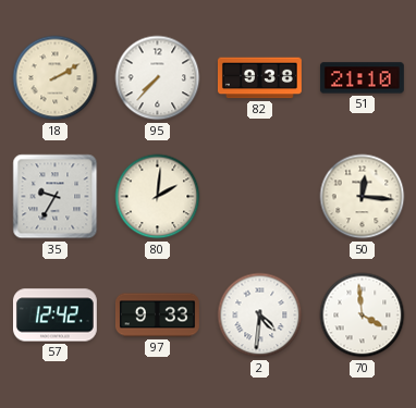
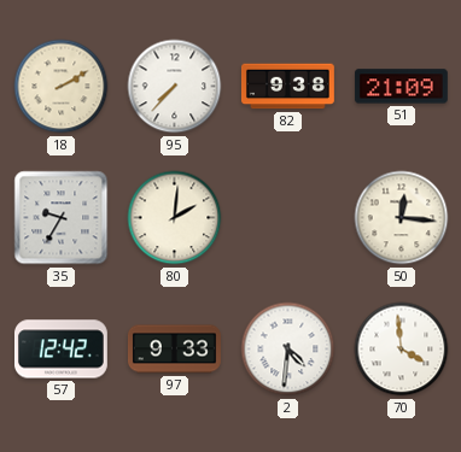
51: 21:10 -> 21:09
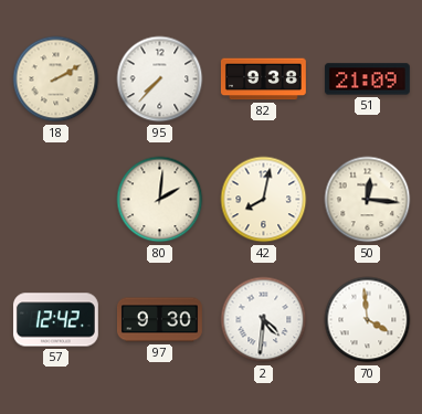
35: 9:35 -> none
42: none -> 8:02
97: 9:33 -> 9:30
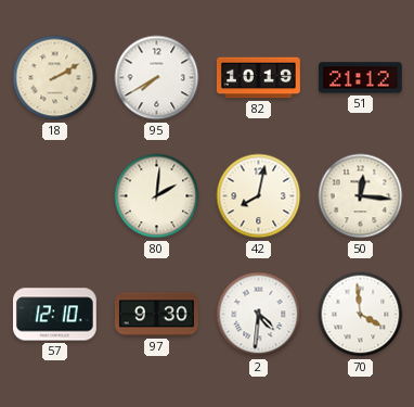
95: 7:37 -> 7:40
82: 9:38 -> 10:19
51: 21:09 -> 21:12
57: 12:42 -> 12:10
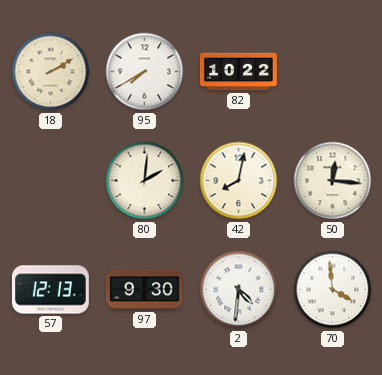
82: 10:19 -> 10:22
51: 21:12 -> none
57: 12:10 -> 12:13
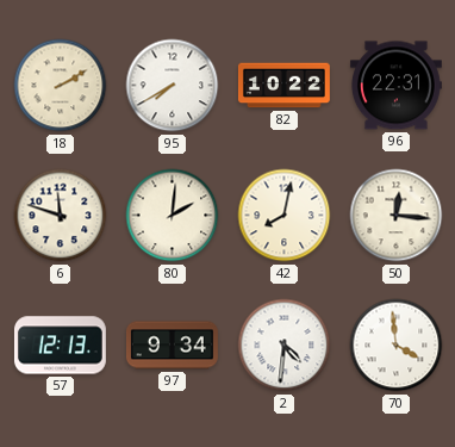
96: none -> 22:31
6: none -> 11:48
97: 9:30 -> 9:34
